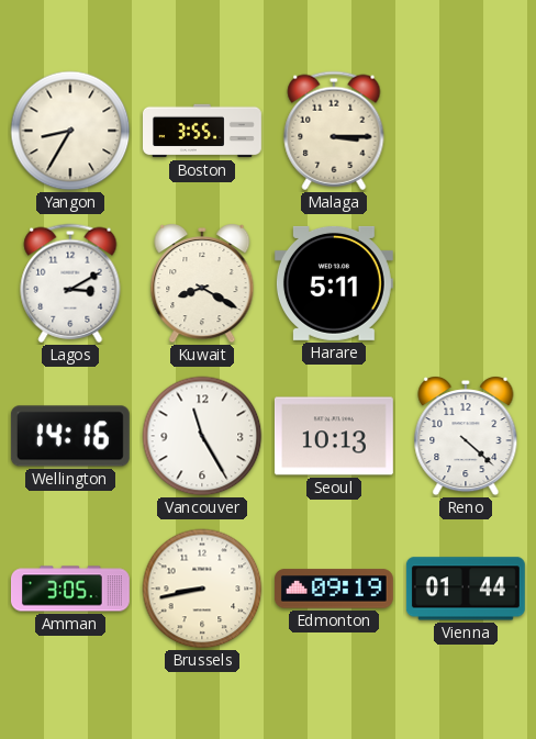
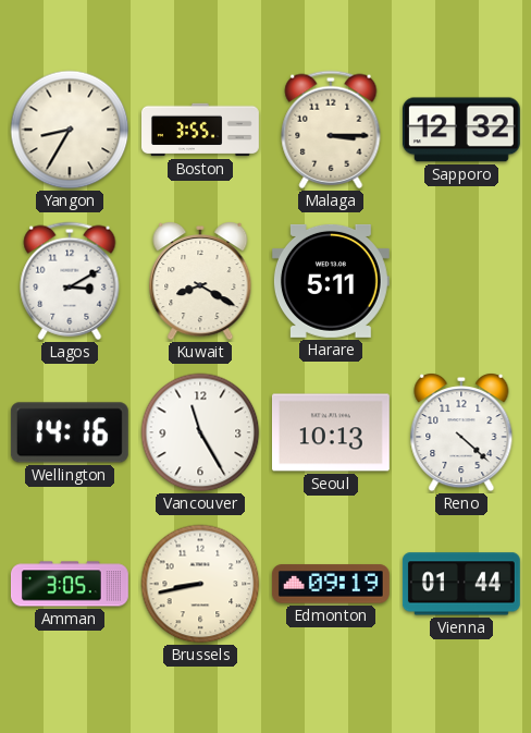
Sapporo: none -> 12:32
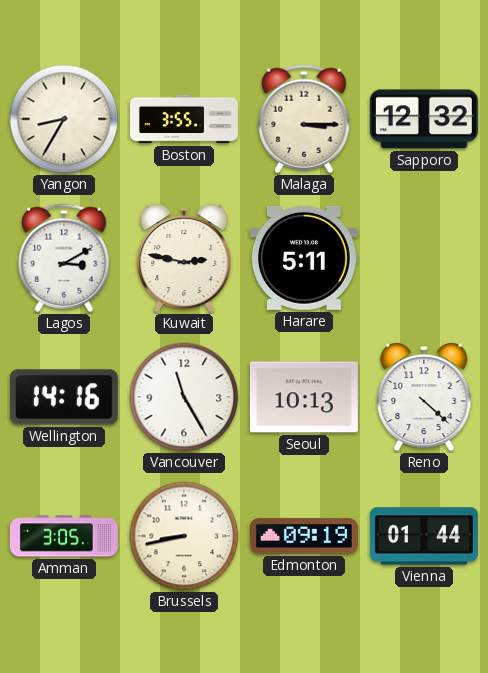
Kuwait: 8:20 -> 2:47
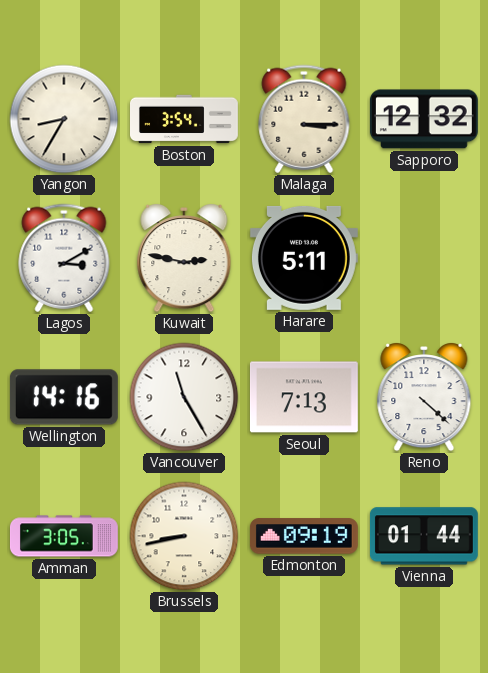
Boston: 3:55 -> 3:54
Seoul: 10:13 -> 7:13
